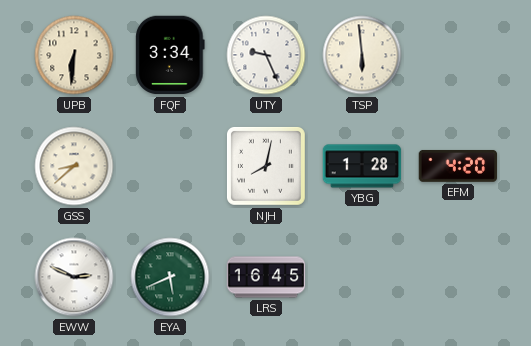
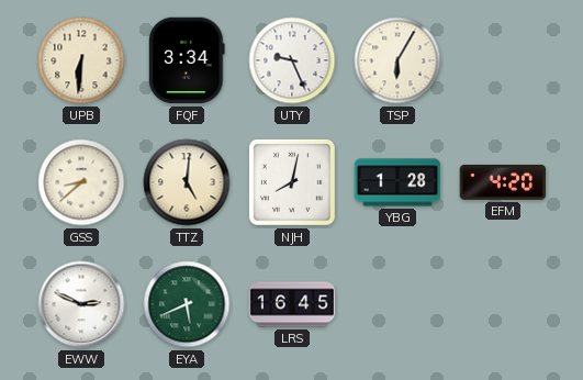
TSP: 5:59 -> 6:05
TTZ: none -> 5:01
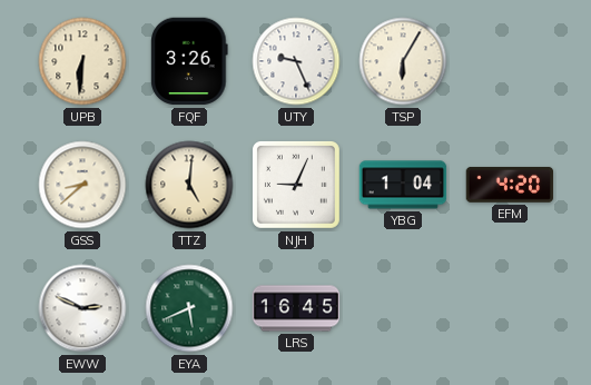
FQF: 3:34 -> 3:26
NJH: 8:02 -> 9:04
YBG: 1:28 -> 1:04
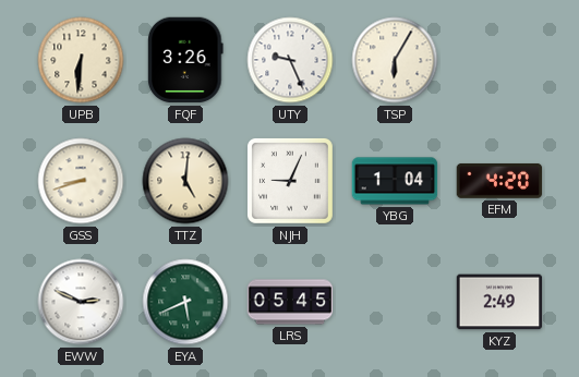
GSS: 8:38 -> 8:42
LRS: 16:45 -> 05:45
KYZ: none -> 2:49
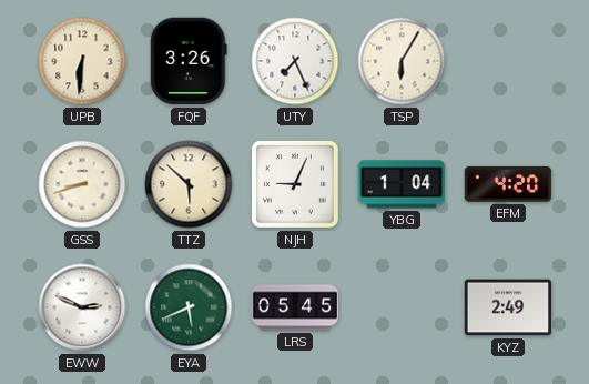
UTY: 9:26 -> 7:26
TTZ: 5:01 -> 5:52
